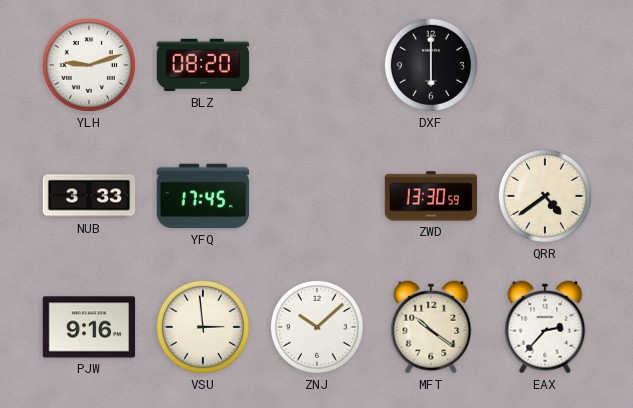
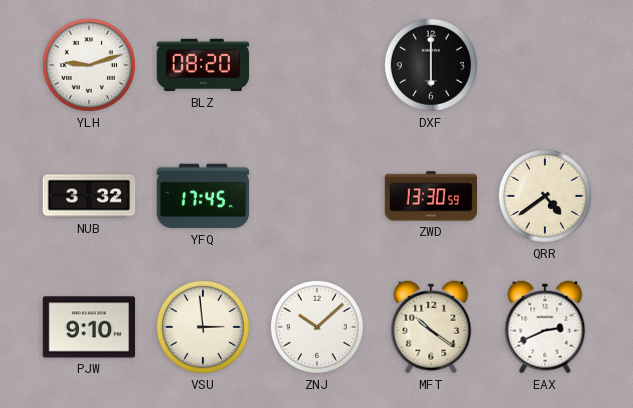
NUB: 3:33 -> 3:32
PJW: 9:16 -> 9:10
EAX: 2:37 -> 2:41
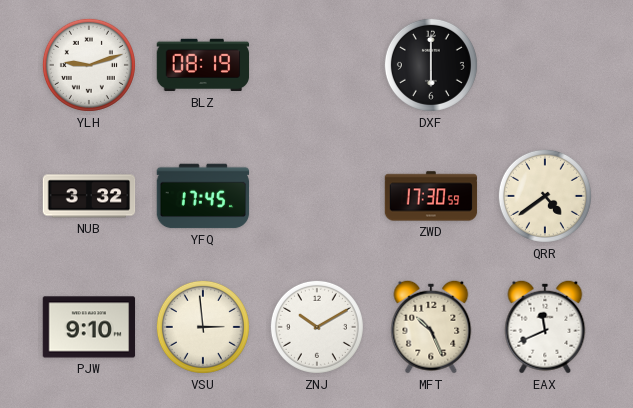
BLZ: 08:20 -> 08:19
ZWD: 13:30 -> 17:30
ZNJ: 10:08 -> 10:10
MFT: 10:21 -> 10:26
EAX: 2:41 -> 11:41
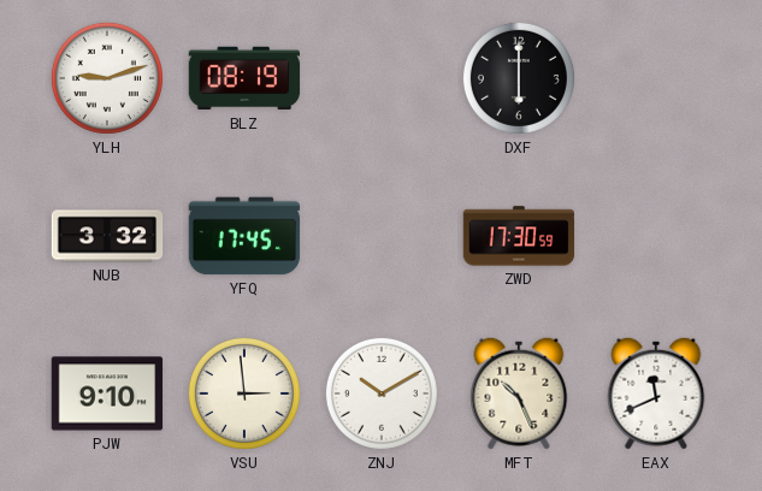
QRR: 4:39 -> none
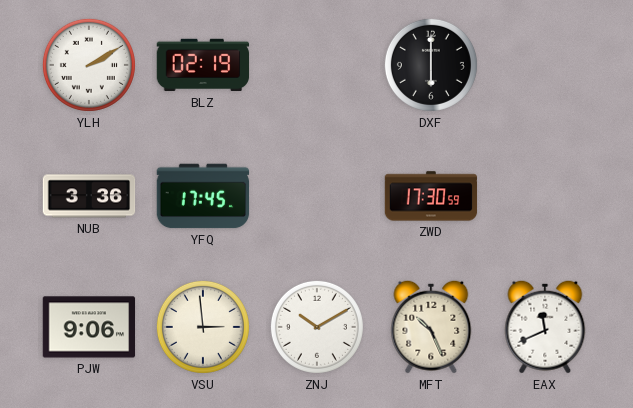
YLH: 9:12 -> 2:10
BLZ: 08:19 -> 02:19
NUB: 3:32 -> 3:36
PJW: 9:10 -> 9:06
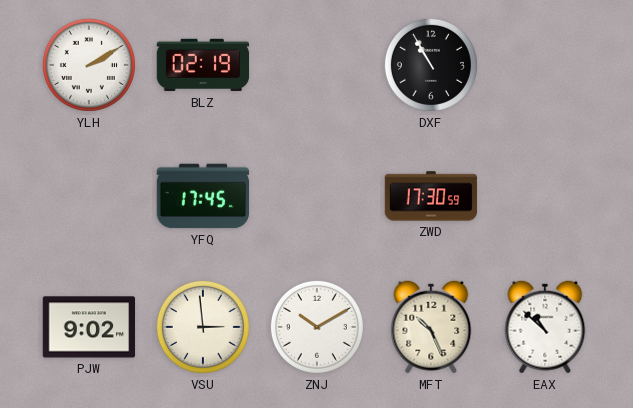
DXF: 6:00 -> 10:55
NUB: 3:36 -> none
PJW: 9:06 -> 9:02
EAX: 11:41 -> 10:52
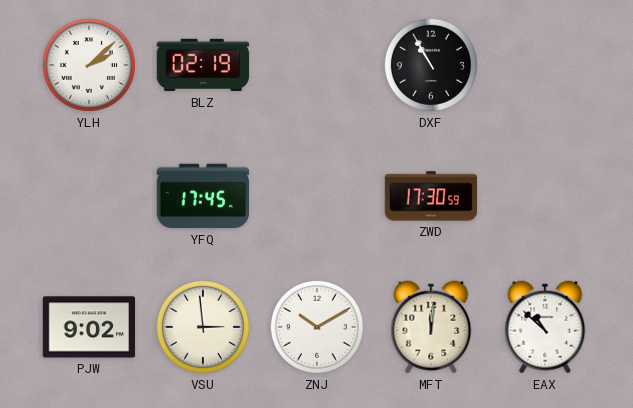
YLH: 2:10 -> 2:08
MFT: 10:26 -> 12:01
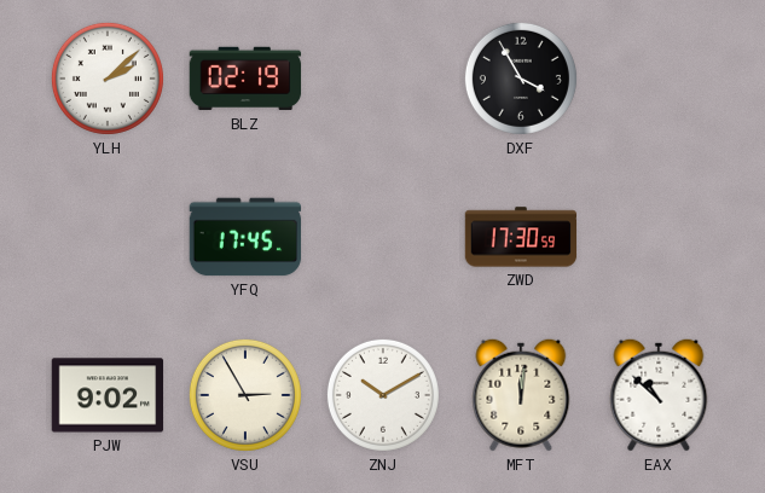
DXF: 10:55 -> 3:55
VSU: 2:59 -> 2:55
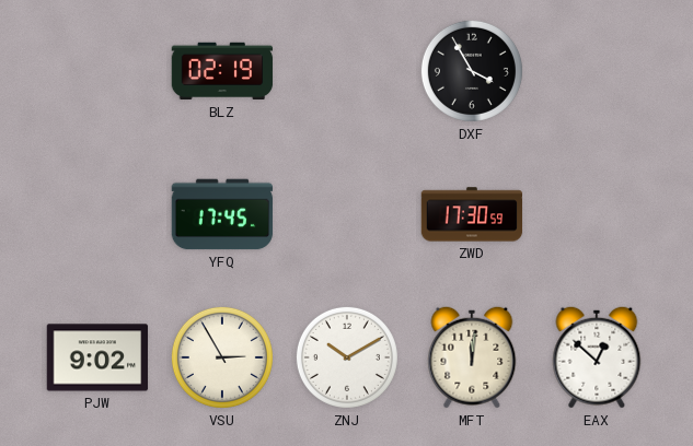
YLH: 2:08 -> none
EAX: 10:52 -> 12:52
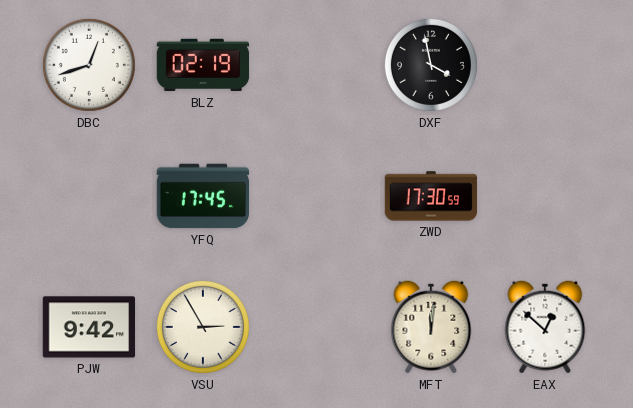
DBC: none -> 12:42
DXF: 3:55 -> 3:58
PJW: 9:02 -> 9:42
ZNJ: 10:10 -> none
